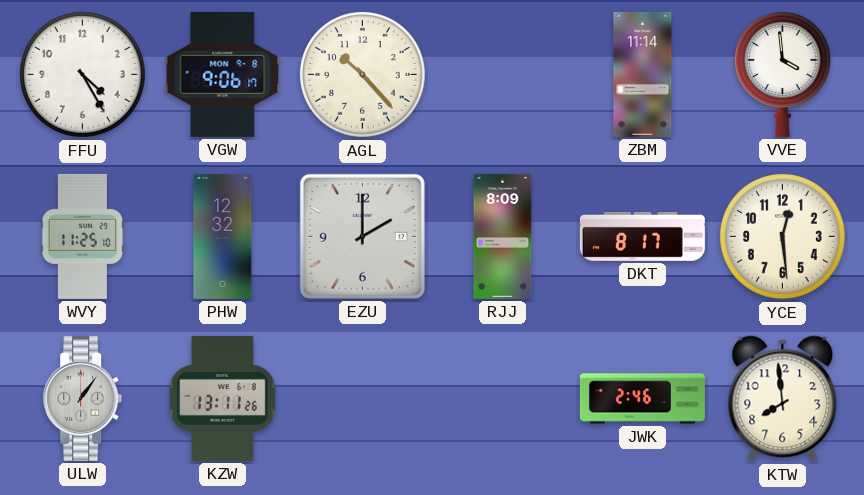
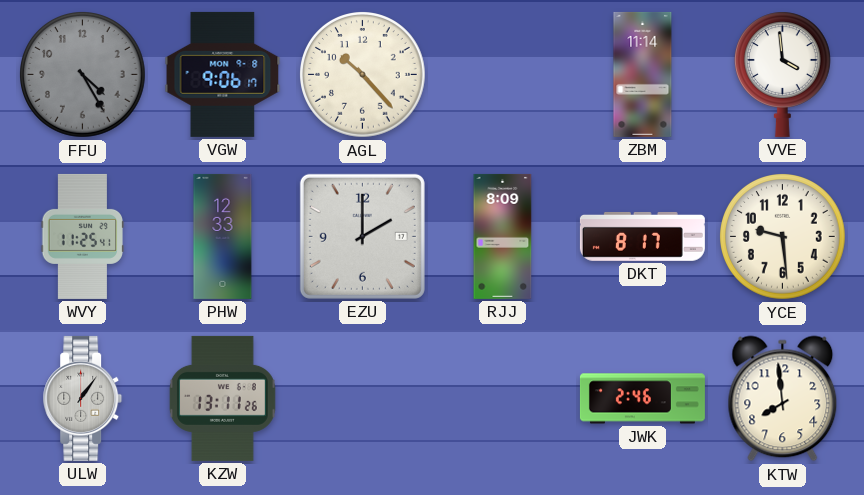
FFU dial: white -> grey
WVY: 11:25:10 -> 11:25:41
PHW: 12:32 -> 12:33
YCE: 12:29 -> 9:29
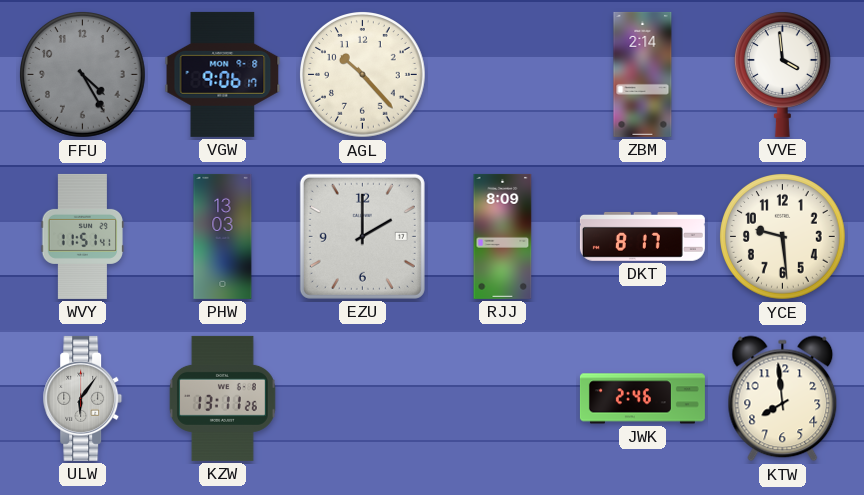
ZBM: 11:14 -> 2:14
WVY: 11:25 -> 11:51
PHW: 12:33 -> 13:03
ULW: 1:06 -> 6:06
